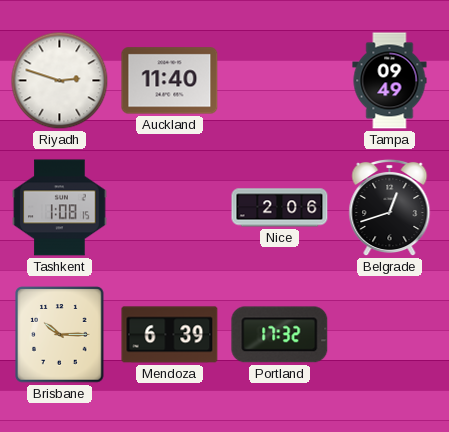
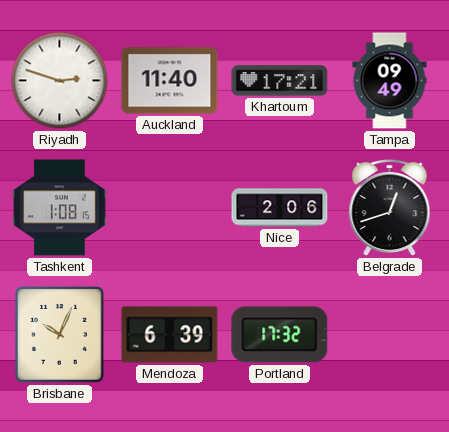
Khartoum: none -> 17:21
Brisbane: 10:15 -> 10:04
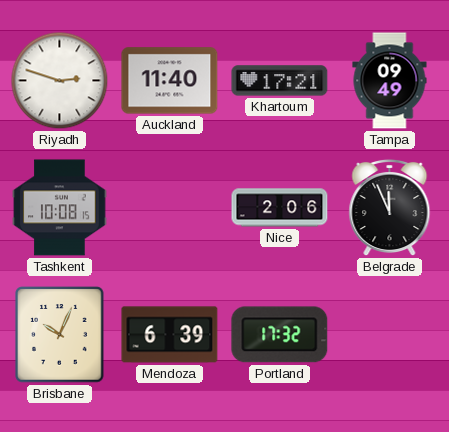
Tashkent: 1:08 -> 10:08
Belgrade: 12:42 -> 11:56
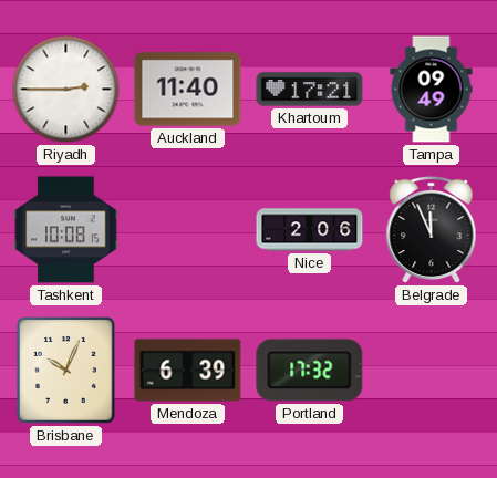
Riyadh: 2:48 -> 2:45
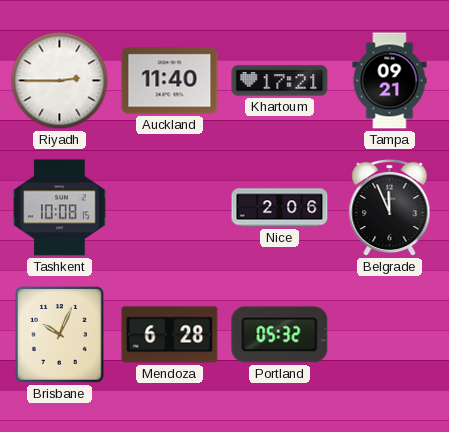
Tampa: 09:49 -> 09:21
Mendoza: 6:39 -> 6:28
Portland: 17:32 -> 05:32
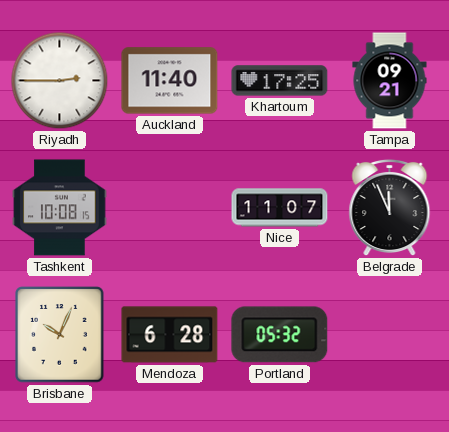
Khartoum: 17:21 -> 17:25
Nice: 2:06 -> 11:07
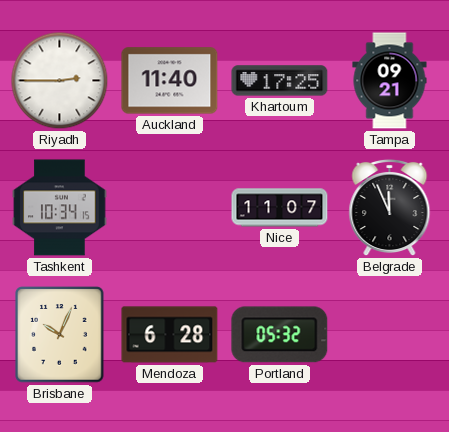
Tashkent: 10:08 -> 10:34
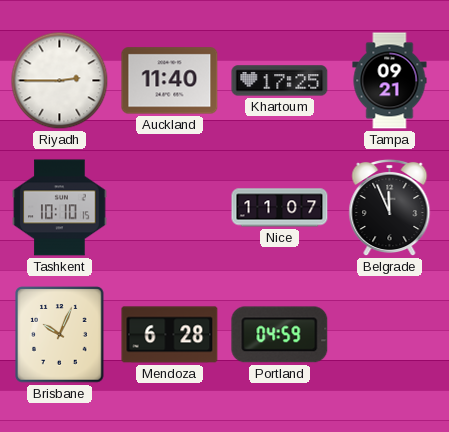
Tashkent: 10:34 -> 10:10
Portland: 05:32 -> 04:59
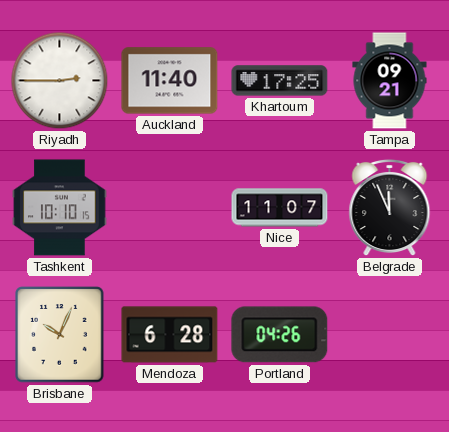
Portland: 04:59 -> 04:26
